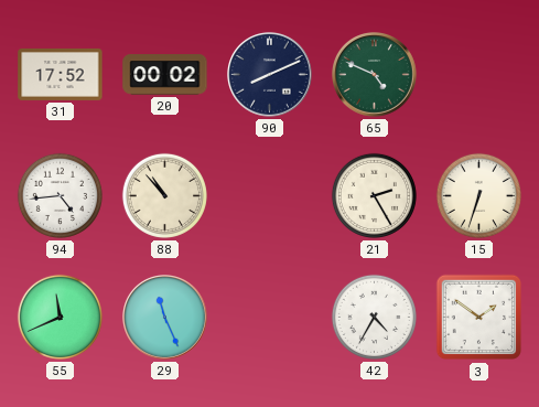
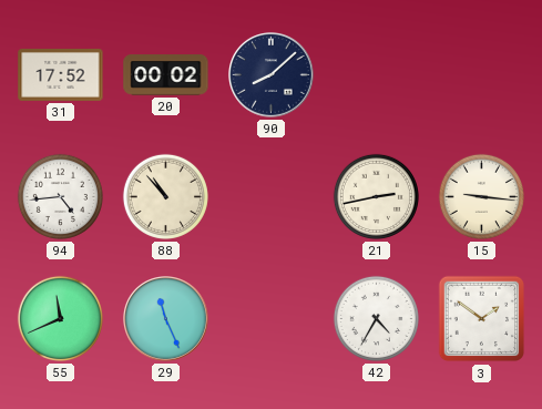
90: 8:11 -> 8:08
65: 4:49 -> none
21: 2:25 -> 2:43
15: 6:33 -> 9:16
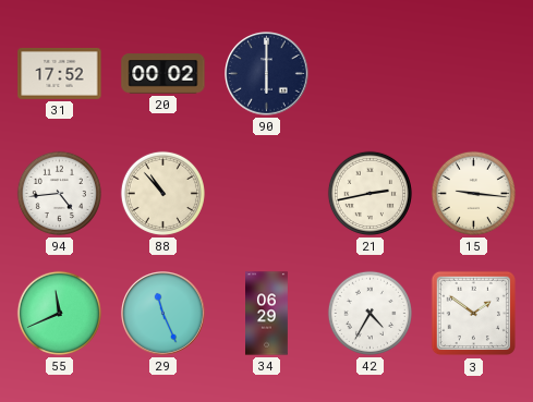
90: 8:08 -> 6:00
34: none -> 06:29
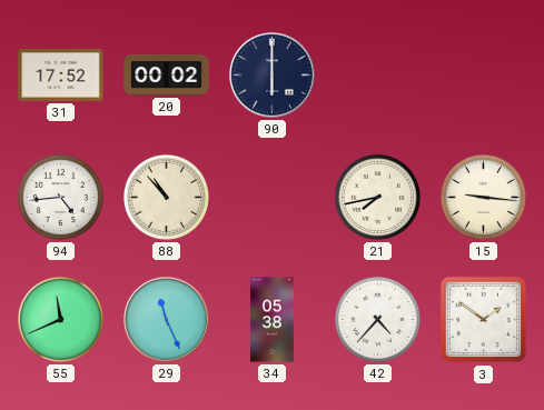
21: 2:43 -> 7:43
34: 06:29 -> 05:38
42: 4:35 -> 4:37
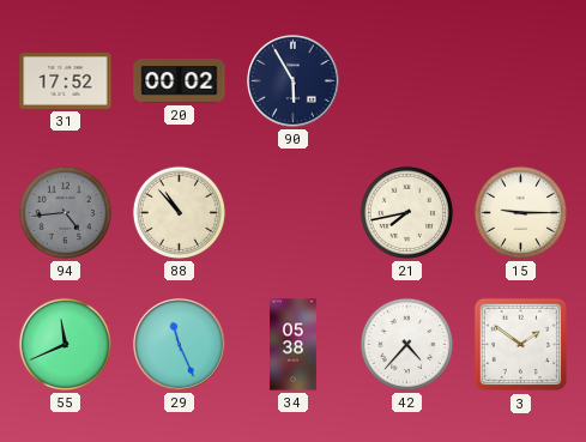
90: 6:00 -> 5:55
94 dial: white -> grey
15: 9:16 -> 9:15
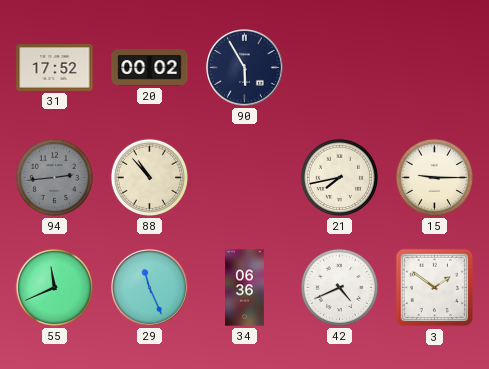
94: 4:44 -> 2:44
34: 05:38 -> 06:36
42: 4:37 -> 4:41
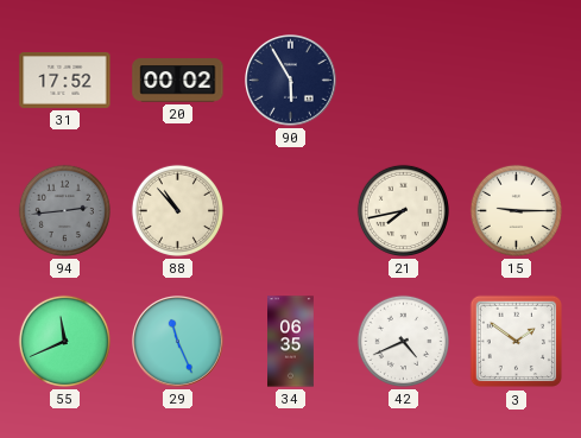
34: 06:36 -> 06:35
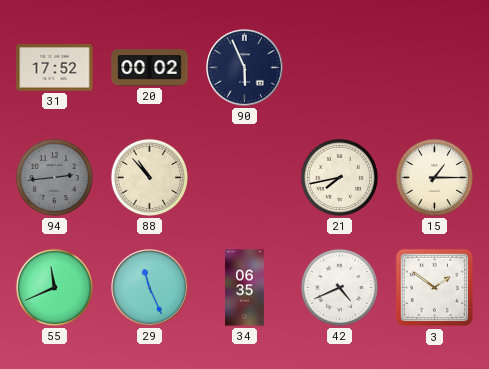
90: 5:55 -> 5:56
15: 9:15 -> 1:15
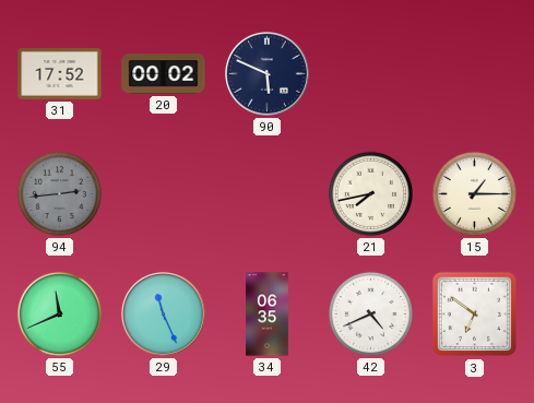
90: 5:56 -> 5:49
88: 10:53 -> none
3: 1:51 -> 6:51
